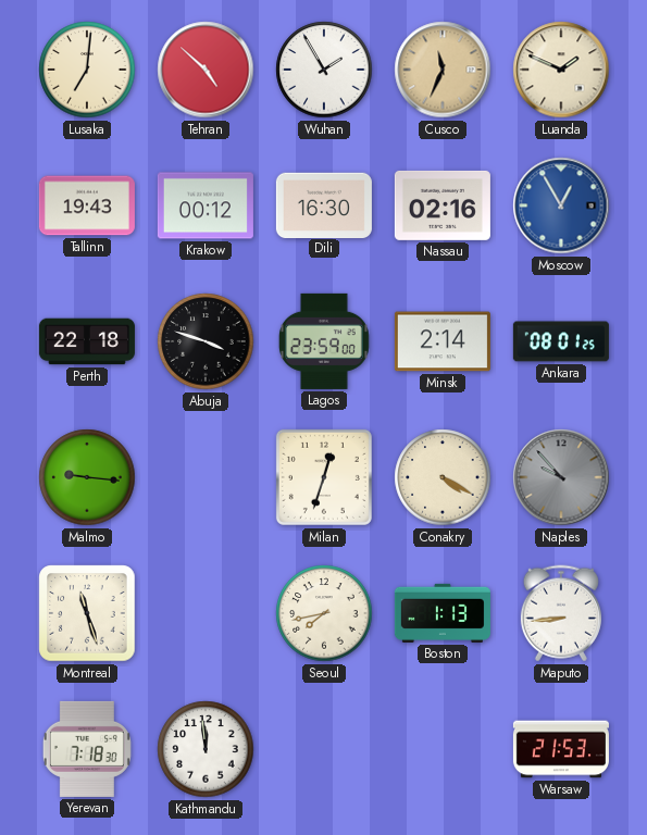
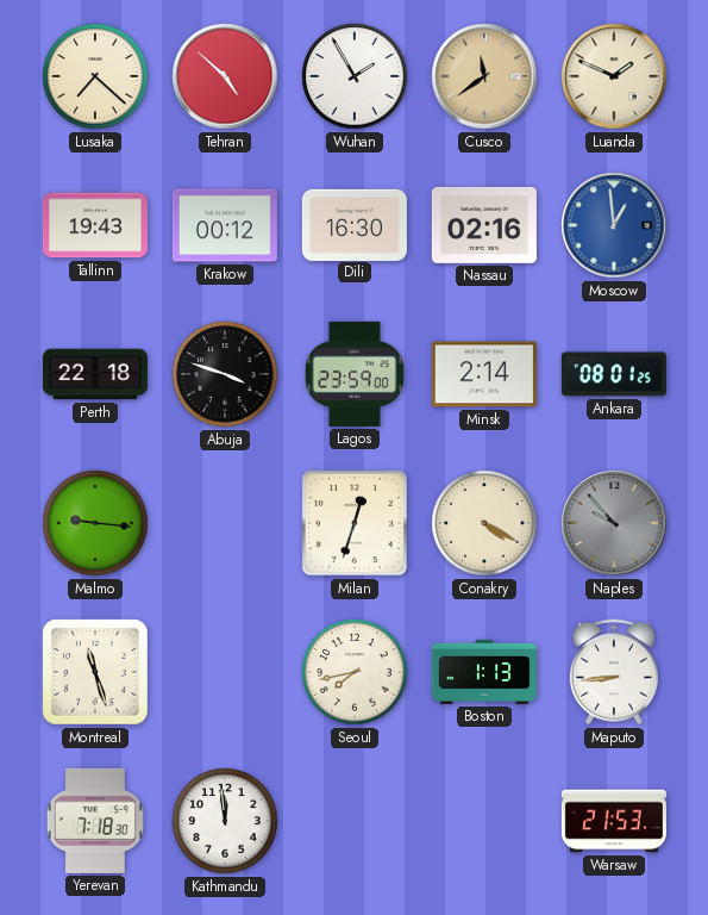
Lusaka: 7:01 -> 7:22
Cusco: 11:34 -> 11:39
Moscow: 12:55 -> 12:59
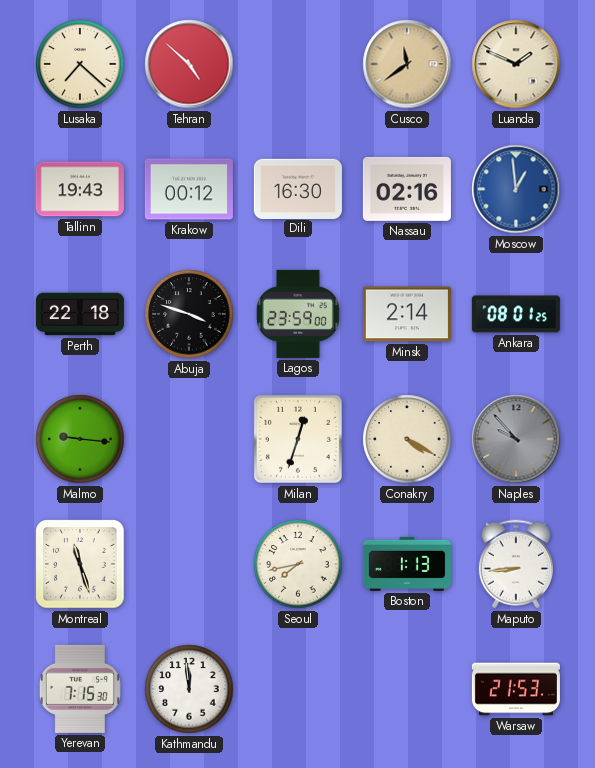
Wuhan: 1:55 -> none
Yerevan: 7:18 -> 7:15
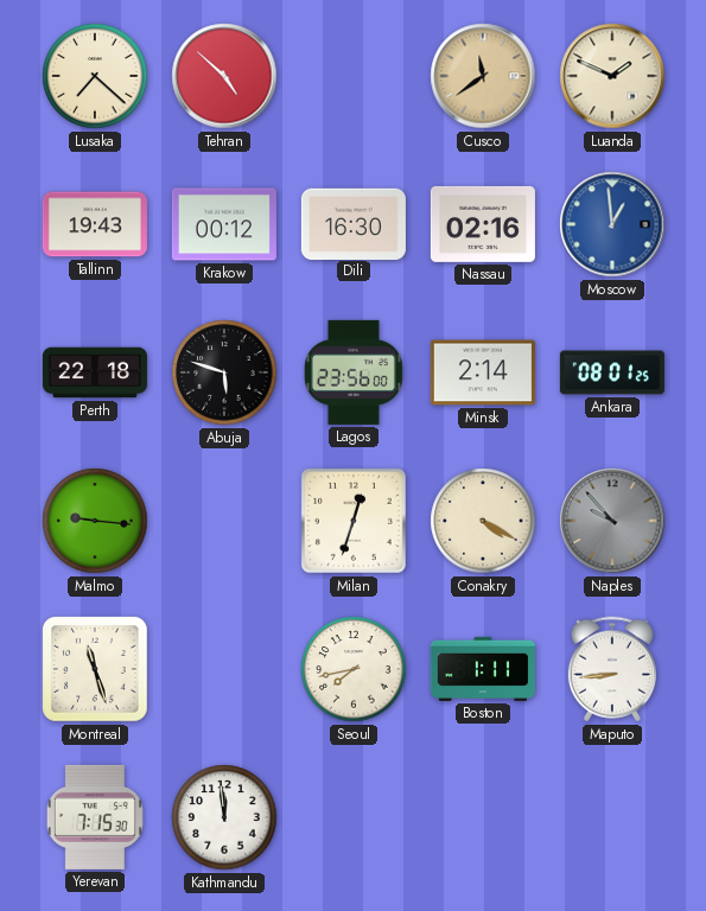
Abuja: 3:48 -> 5:48
Lagos: 23:59 -> 23:56
Boston: 1:13 -> 1:11
Warsaw: 21:53 -> none
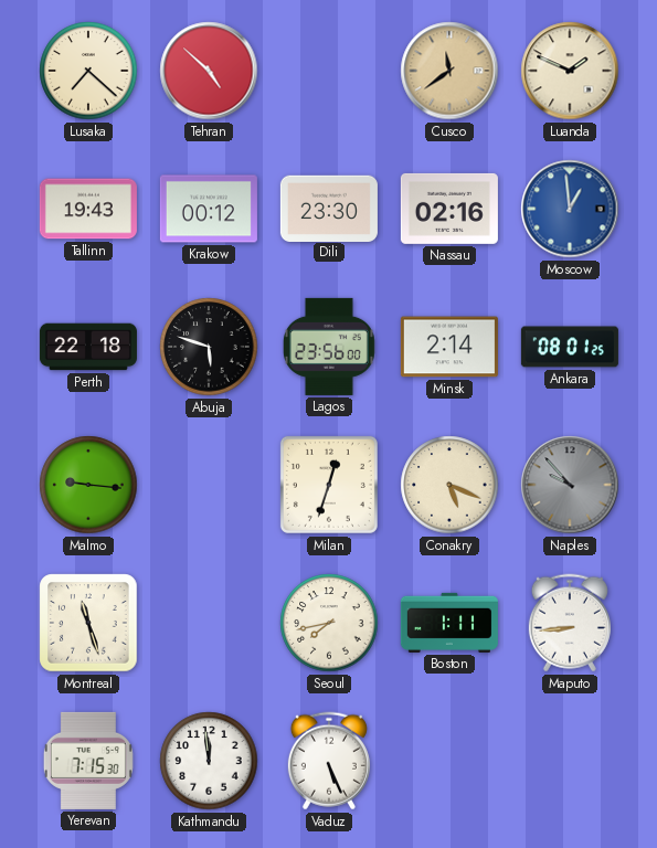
Dili: 16:30 -> 23:30
Conakry: 4:20 -> 5:19
Vaduz: none -> 5:26
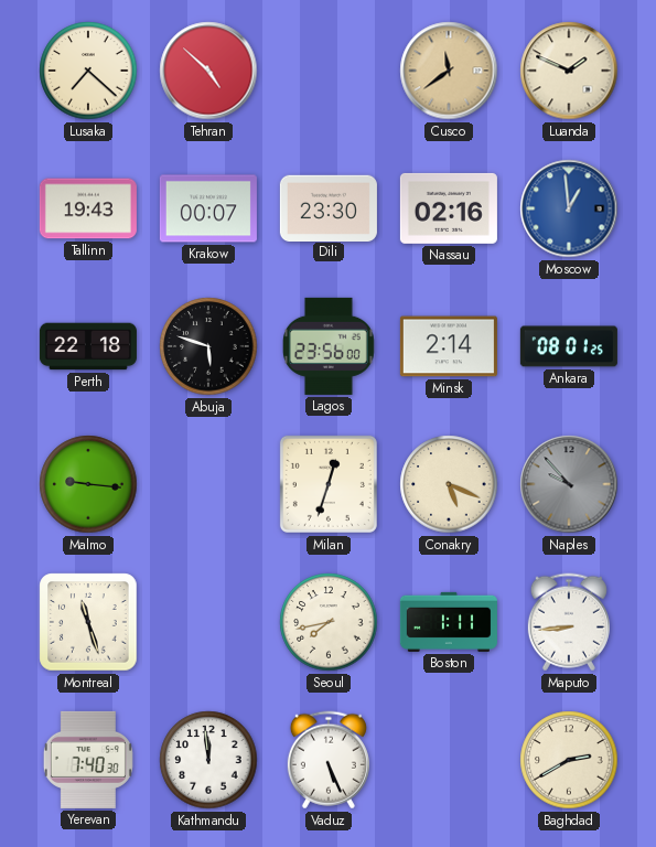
Krakow: 00:12 -> 00:07
Yerevan: 7:15 -> 7:40
Baghdad: none -> 2:40
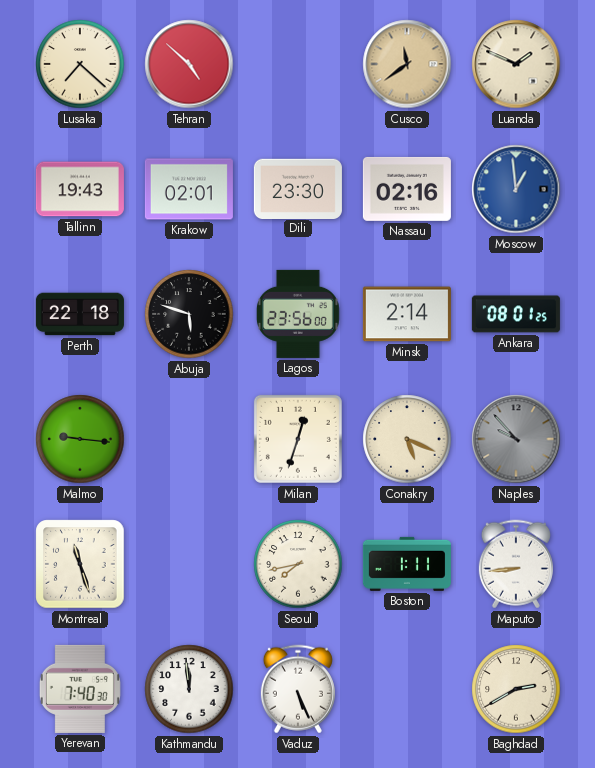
Krakow: 00:07 -> 02:01
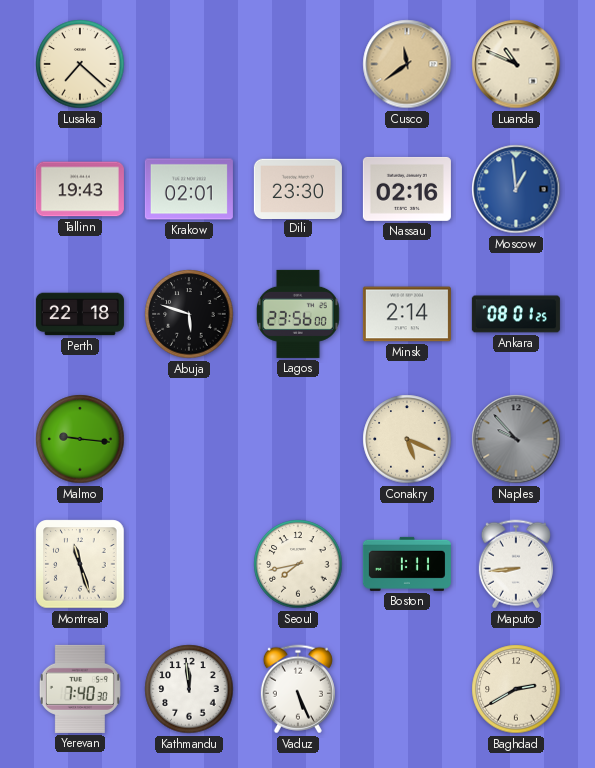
Tehran: 4:52 -> none
Luanda: 1:49 -> 10:49
Milan: 12:33 -> none
